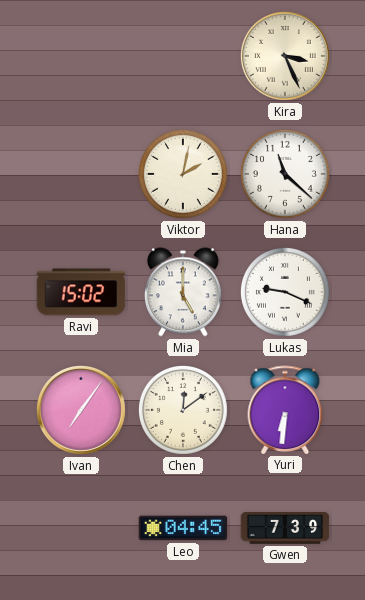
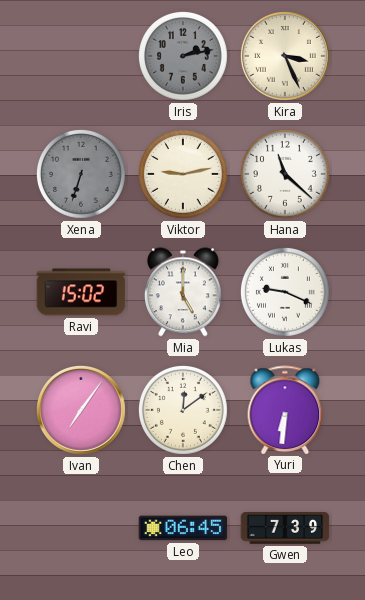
Iris: none -> 2:13
Xena: none -> 6:33
Viktor: 2:02 -> 9:13
Leo: 04:45 -> 06:45
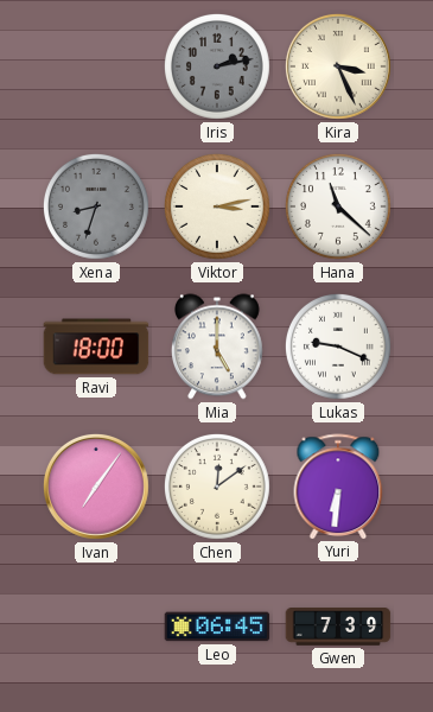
Xena: 6:33 -> 8:33
Viktor: 9:13 -> 3:13
Ravi: 15:02 -> 18:00
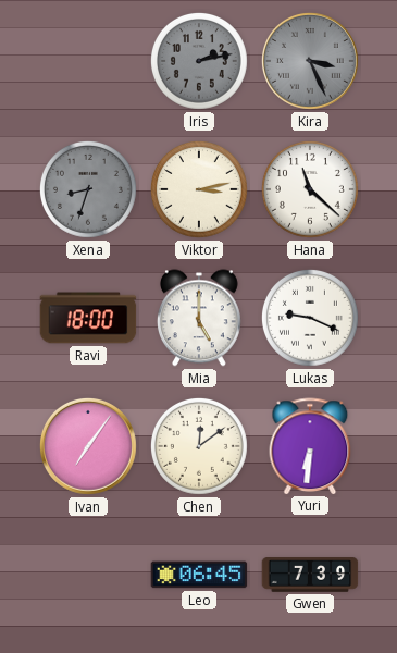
Kira dial: cream -> grey
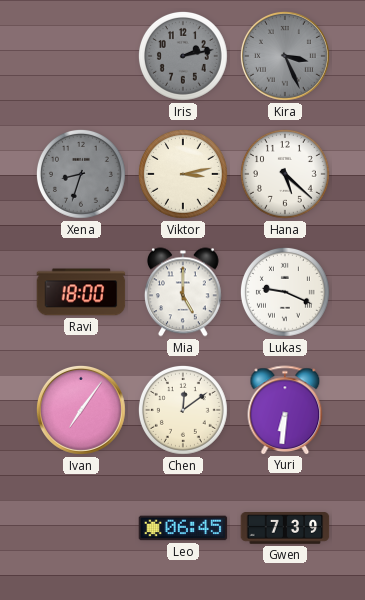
Hana: 11:22 -> 5:22
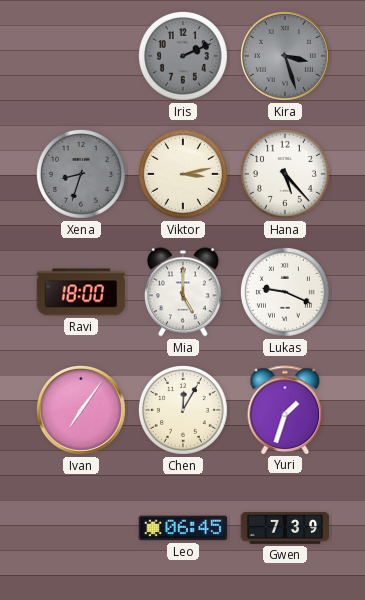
Iris: 2:13 -> 2:11
Kira: 3:26 -> 3:27
Hana: 5:22 -> 5:23
Chen: 12:09 -> 12:05
Yuri: 6:31 -> 1:33
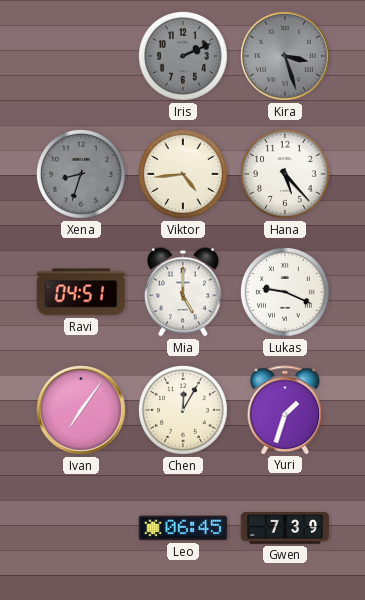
Viktor: 3:13 -> 4:44
Ravi: 18:00 -> 04:51
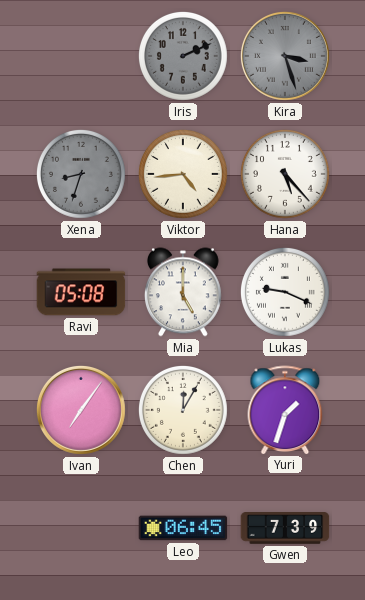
Ravi: 04:51 -> 05:08
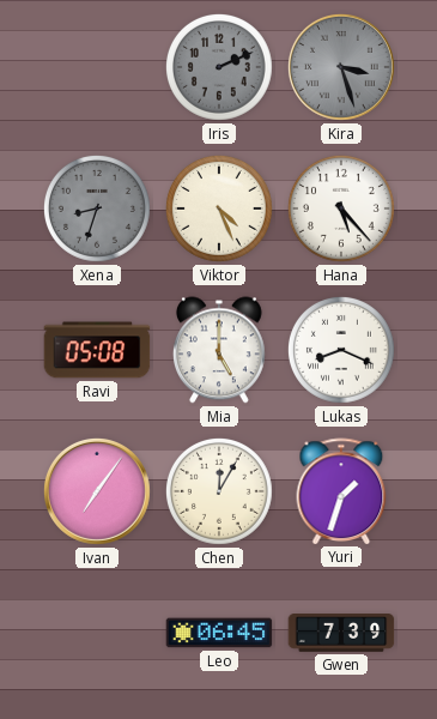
Viktor: 4:44 -> 4:26
Lukas: 9:19 -> 8:19
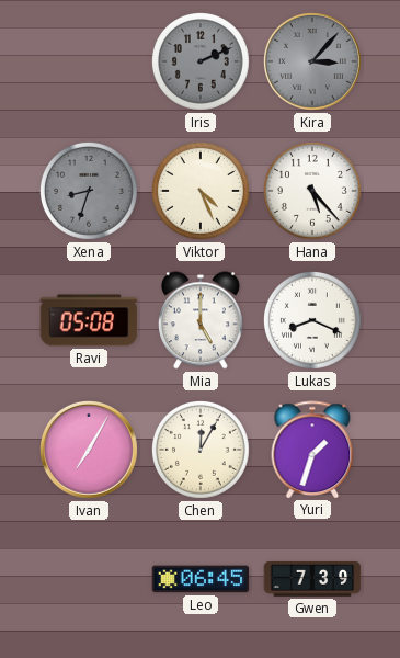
Kira: 3:27 -> 3:07
Ivan: 7:06 -> 7:05
